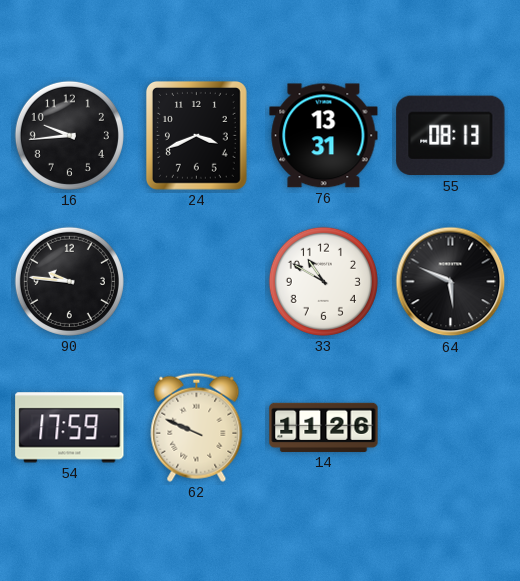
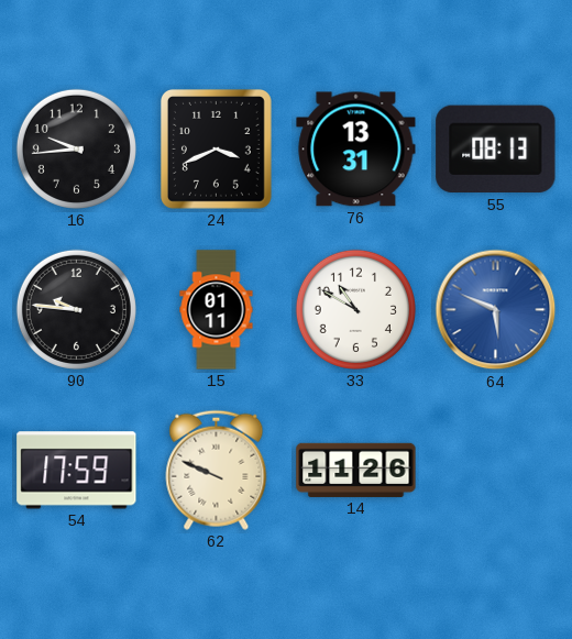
15: none -> 01:11
64 dial: black -> blue
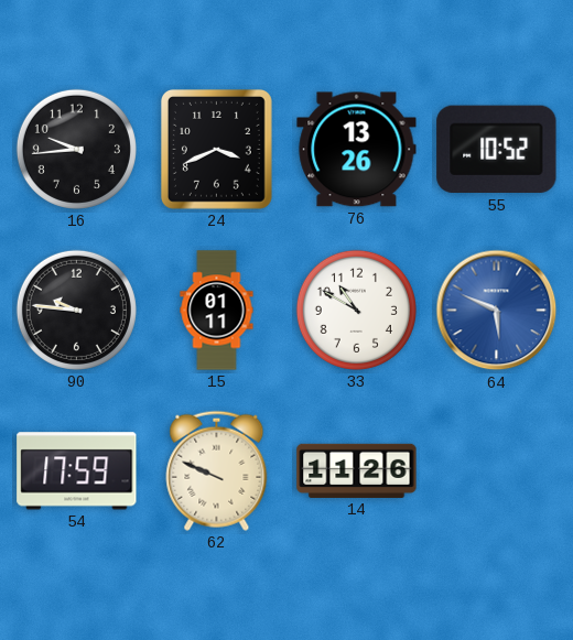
76: 13:31 -> 13:26
55: 08:13 -> 10:52
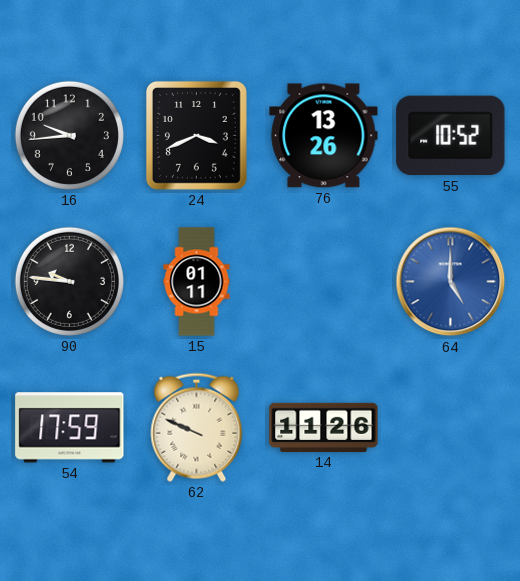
33: 10:50 -> none
64: 5:49 -> 5:00
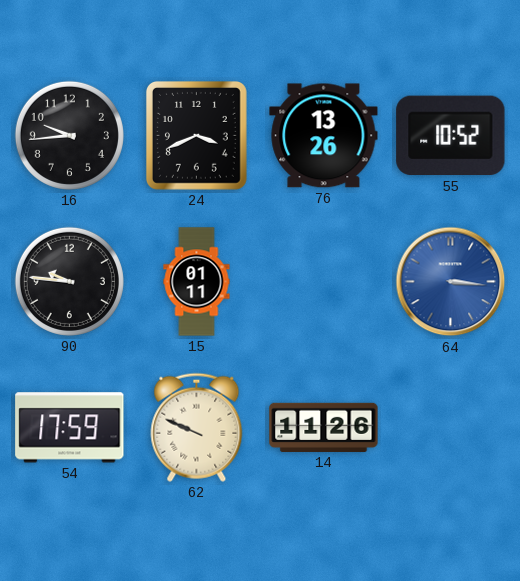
64: 5:00 -> 3:16
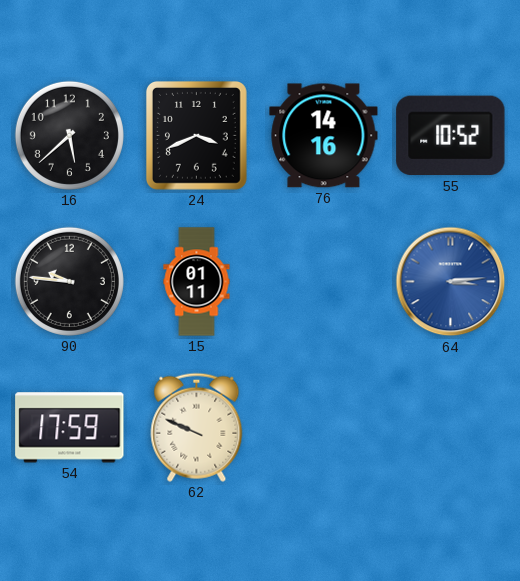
16: 9:44 -> 5:38
76: 13:26 -> 14:16
64: 3:16 -> 3:14
14: 11:26 -> none
